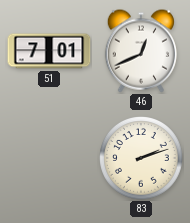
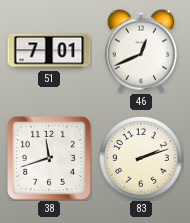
38: none -> 11:42
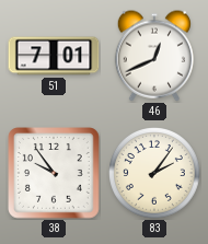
38: 11:42 -> 9:54
83: 2:12 -> 2:06
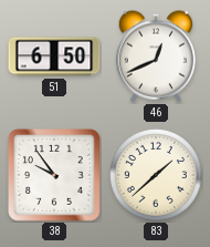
51: 7:01 -> 6:50
83: 2:06 -> 1:38
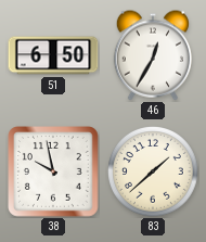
46: 12:41 -> 12:35
38: 9:54 -> 9:58
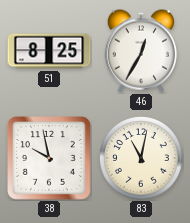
51: 6:50 -> 8:25
83: 1:38 -> 11:02
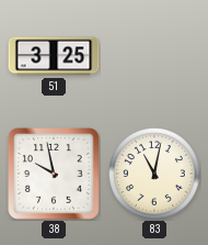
51: 8:25 -> 3:25
46: 12:35 -> none
